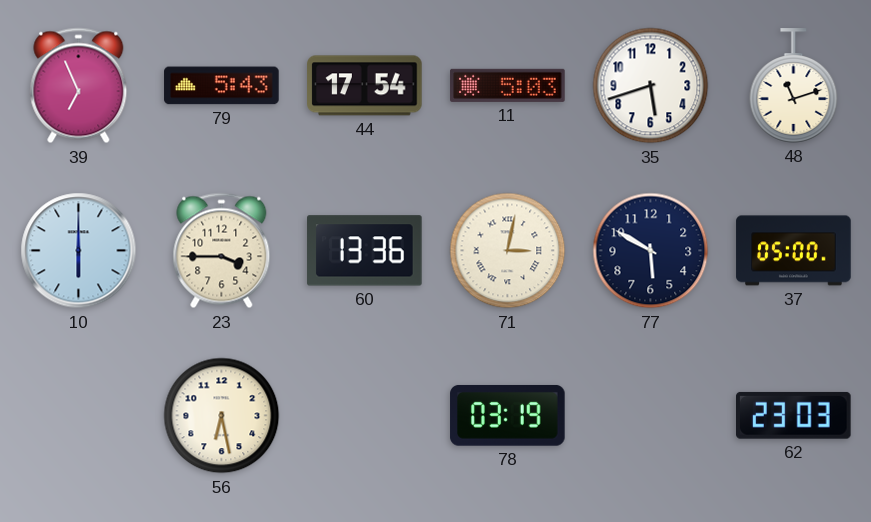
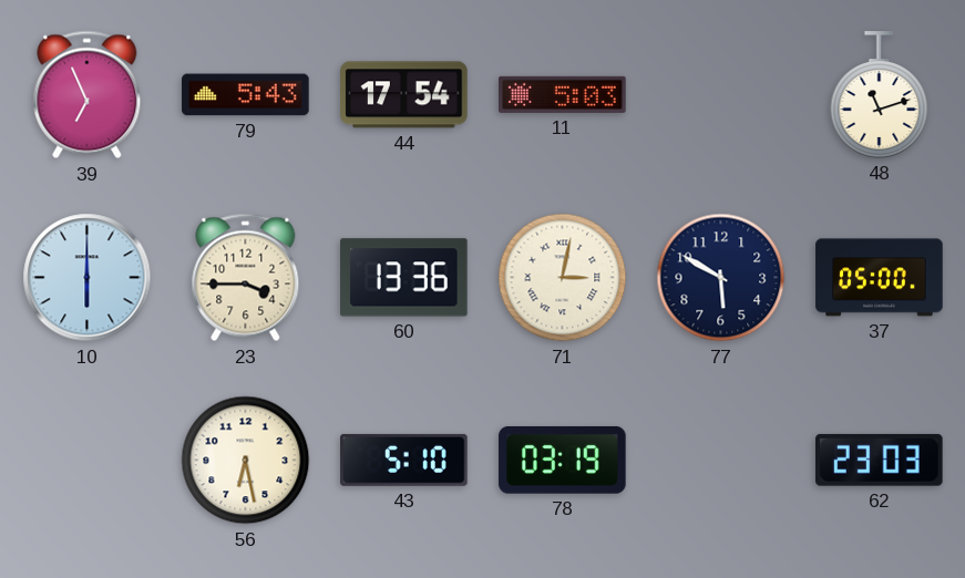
35: 5:42 -> none
43: none -> 5:10
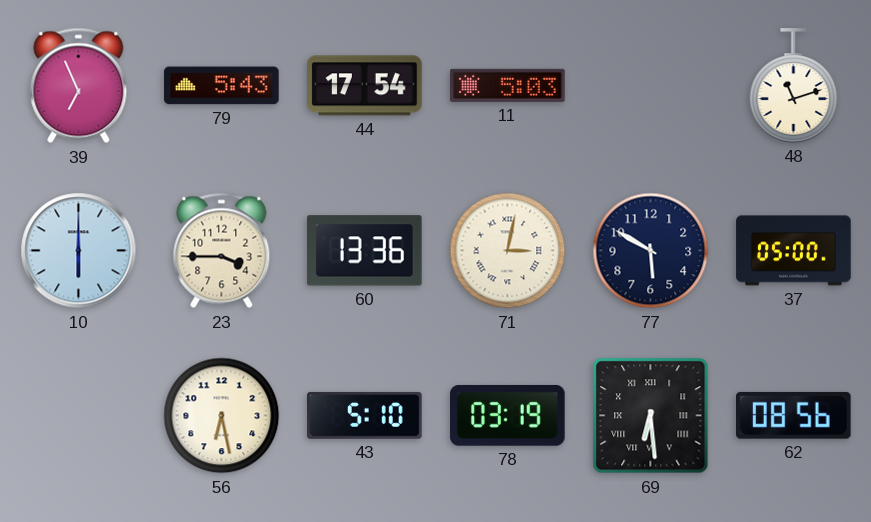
69: none -> 6:29
62: 23:03 -> 08:56
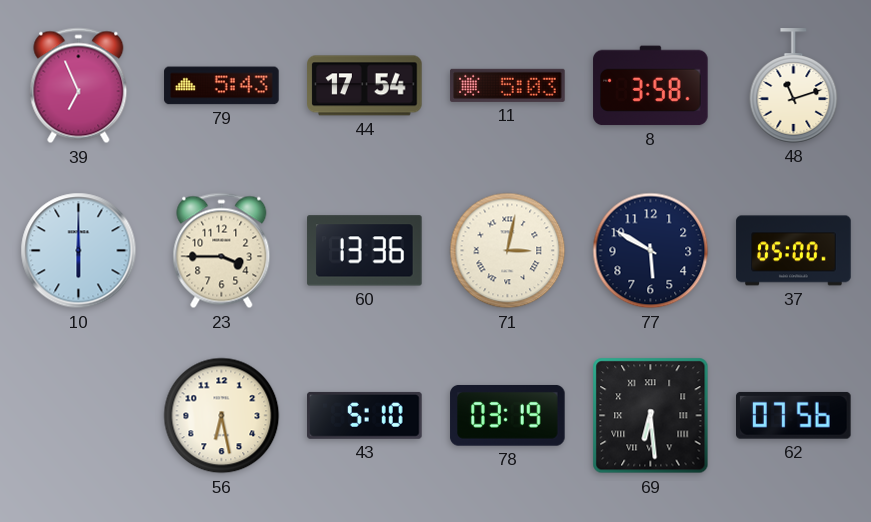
8: none -> 3:58
62: 08:56 -> 07:56
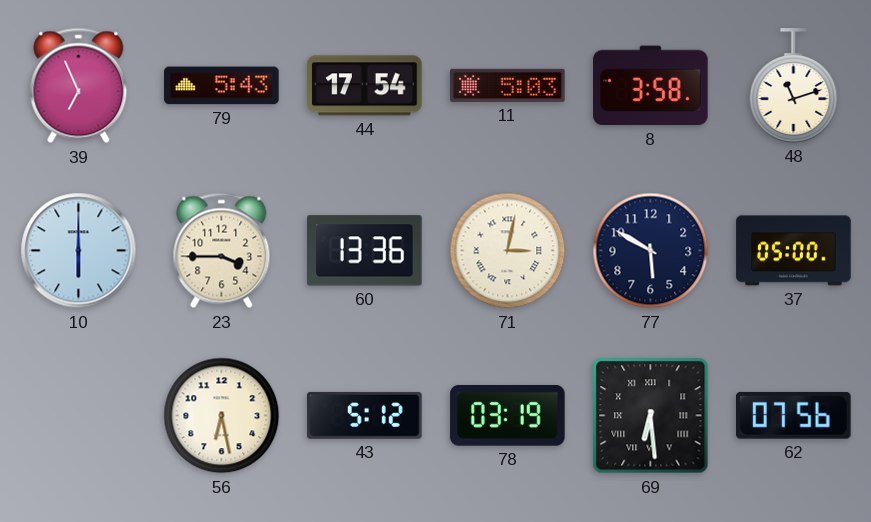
43: 5:10 -> 5:12
